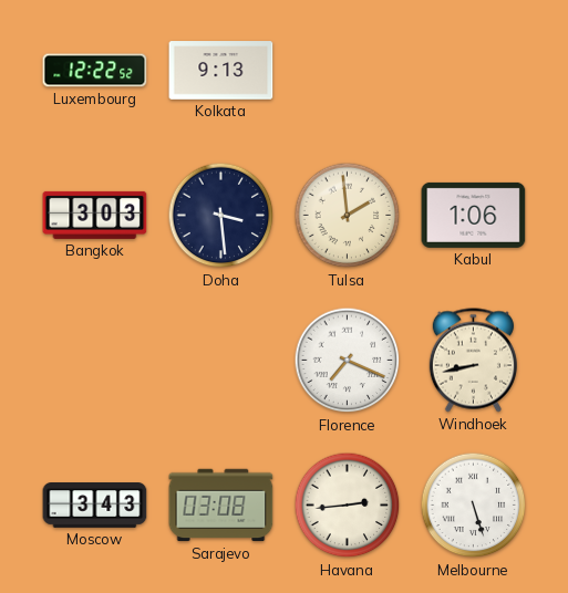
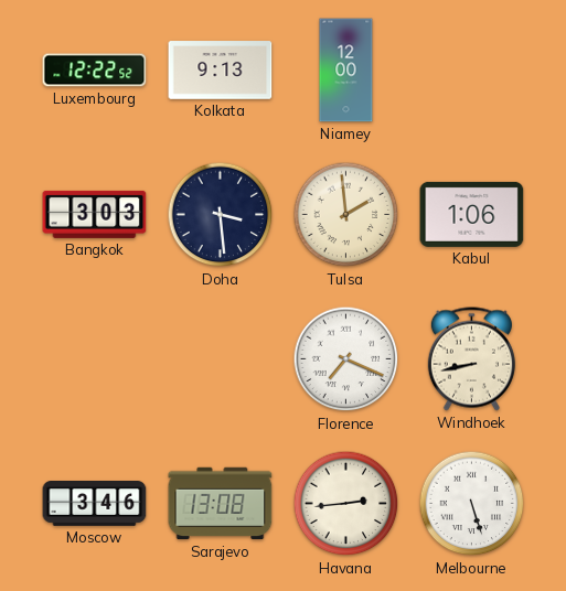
Niamey: none -> 12:00
Moscow: 3:43 -> 3:46
Sarajevo: 03:08 -> 13:08
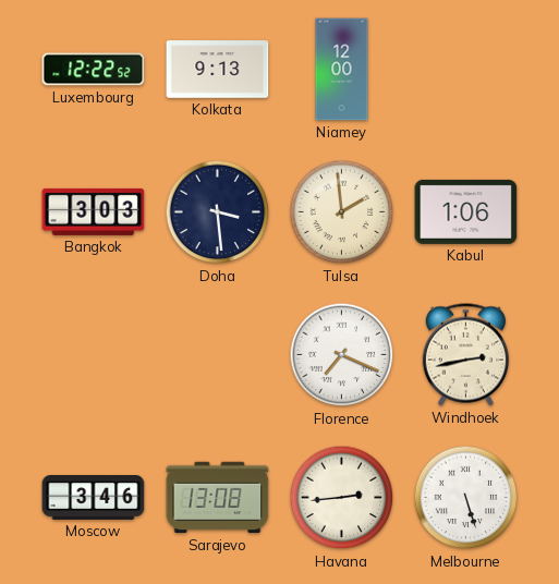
Windhoek: 8:43 -> 2:43
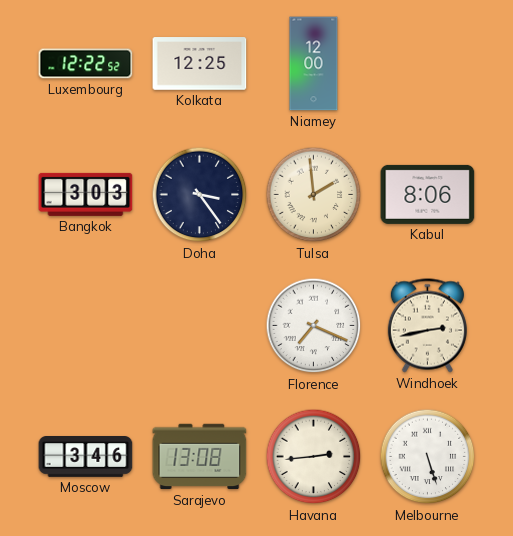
Kolkata: 9:13 -> 12:25
Doha: 3:29 -> 3:24
Kabul: 1:06 -> 8:06
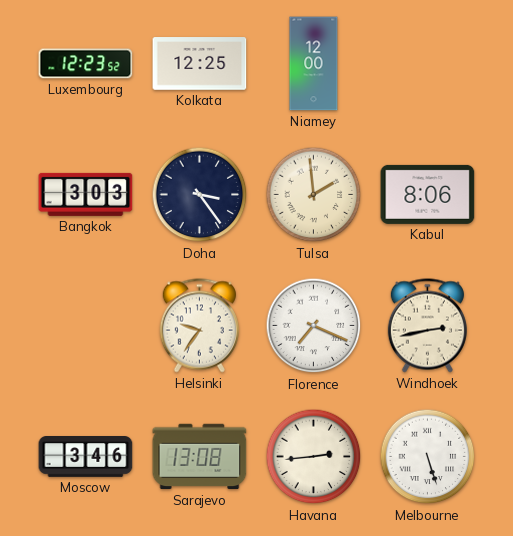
Luxembourg: 12:22 -> 12:23
Helsinki: none -> 9:36
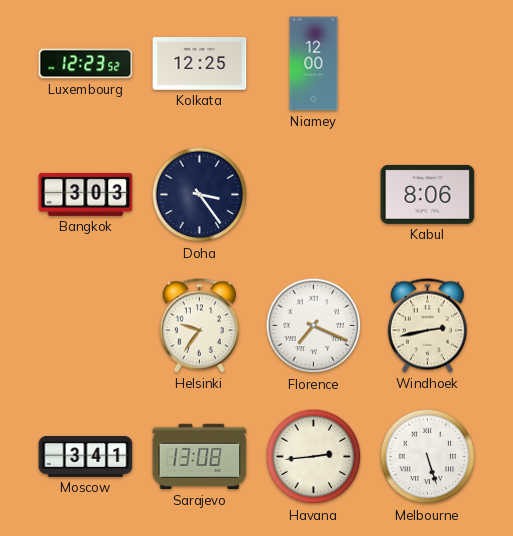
Tulsa: 1:59 -> none
Moscow: 3:46 -> 3:41
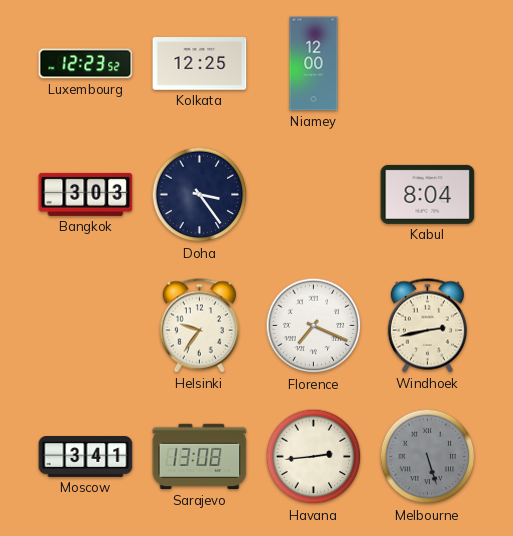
Kabul: 8:06 -> 8:04
Melbourne dial: white -> grey
